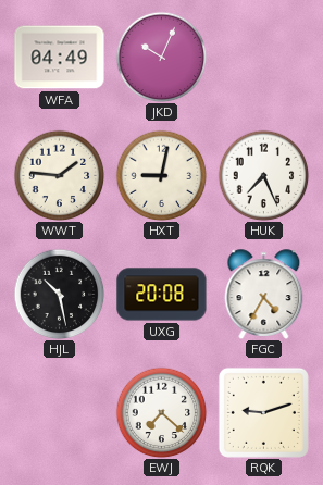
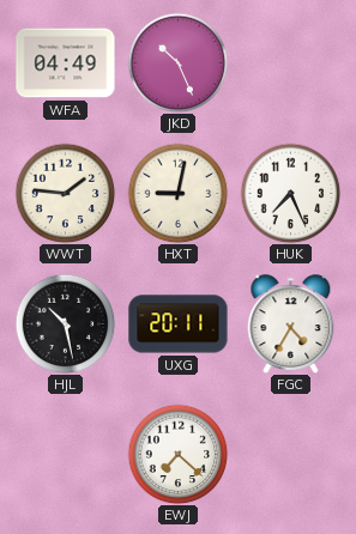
JKD: 10:04 -> 10:26
UXG: 20:08 -> 20:11
RQK: 9:12 -> none
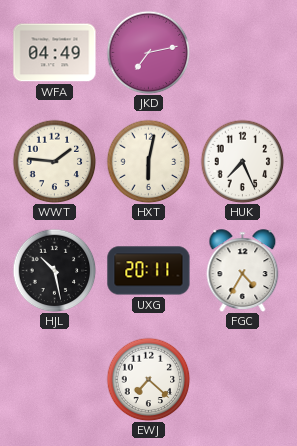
JKD: 10:26 -> 7:13
HXT: 9:02 -> 6:02
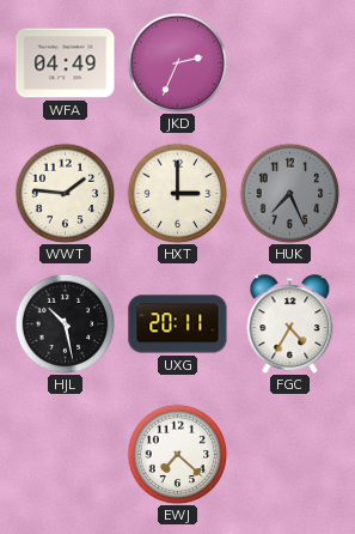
JKD: 7:13 -> 2:34
HXT: 6:02 -> 3:00
HUK dial: white -> grey
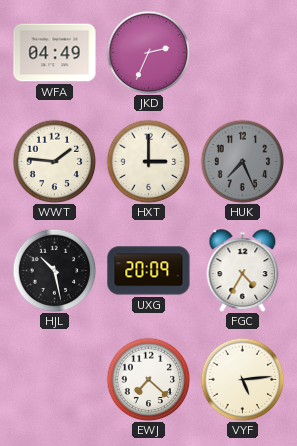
UXG: 20:11 -> 20:09
VYF: none -> 5:14
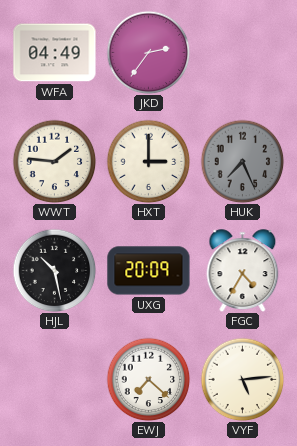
JKD: 2:34 -> 2:36
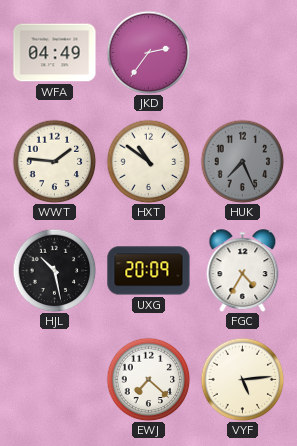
HXT: 3:00 -> 10:51
